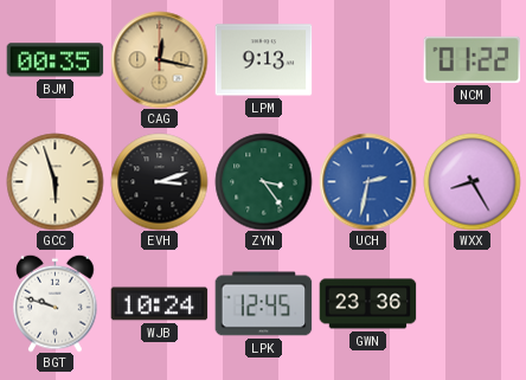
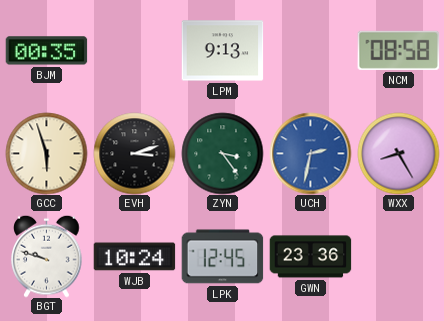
CAG: 12:17 -> none
NCM: 01:22 -> 08:58
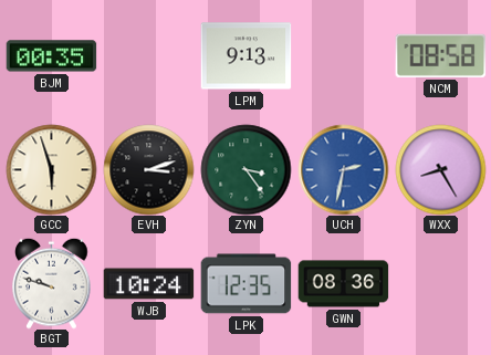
LPK: 12:45 -> 12:35
GWN: 23:36 -> 08:36
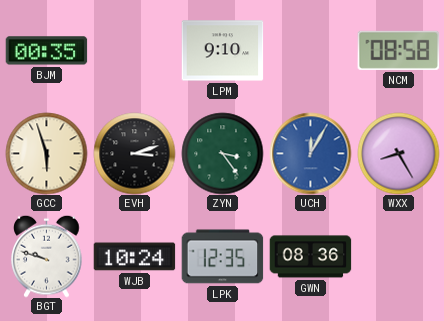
LPM: 9:13 -> 9:10
UCH: 2:32 -> 12:05
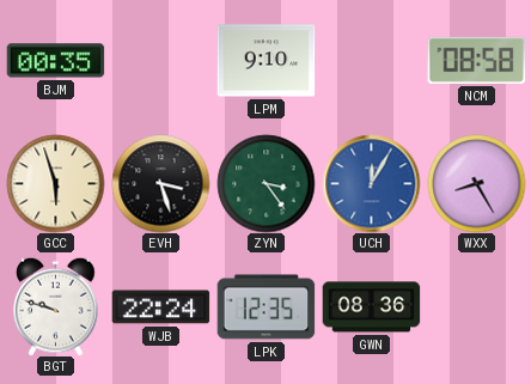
EVH: 3:12 -> 3:27
WJB: 10:24 -> 22:24
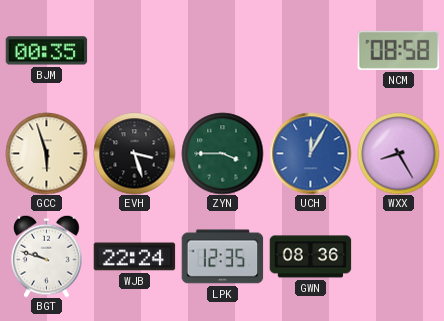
LPM: 9:10 -> none
ZYN: 3:24 -> 3:45
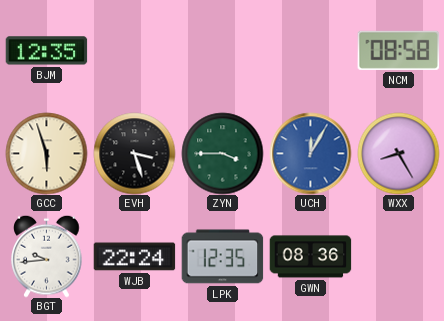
BJM: 00:35 -> 12:35
BGT: 9:48 -> 9:44
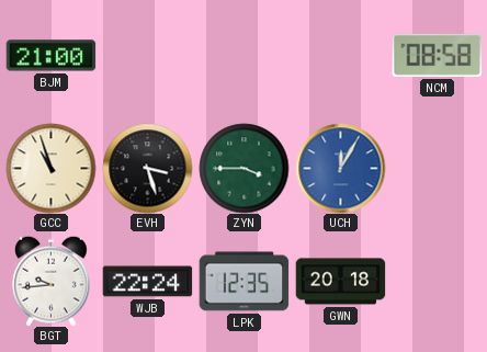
BJM: 12:35 -> 21:00
GCC: 5:57 -> 10:57
WXX: 8:25 -> none
GWN: 08:36 -> 20:18
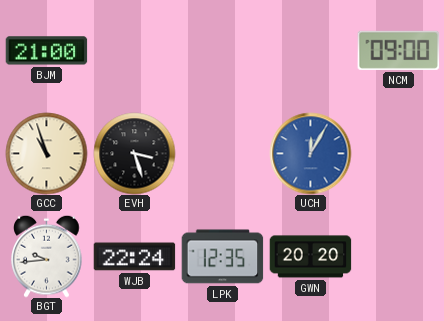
NCM: 08:58 -> 09:00
ZYN: 3:45 -> none
GWN: 20:18 -> 20:20
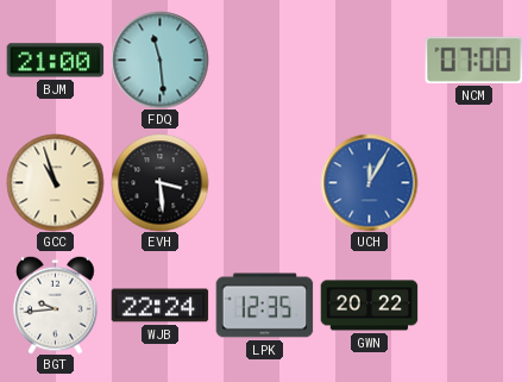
FDQ: none -> 11:29
NCM: 09:00 -> 07:00
EVH: 3:27 -> 3:29
GWN: 20:20 -> 20:22
